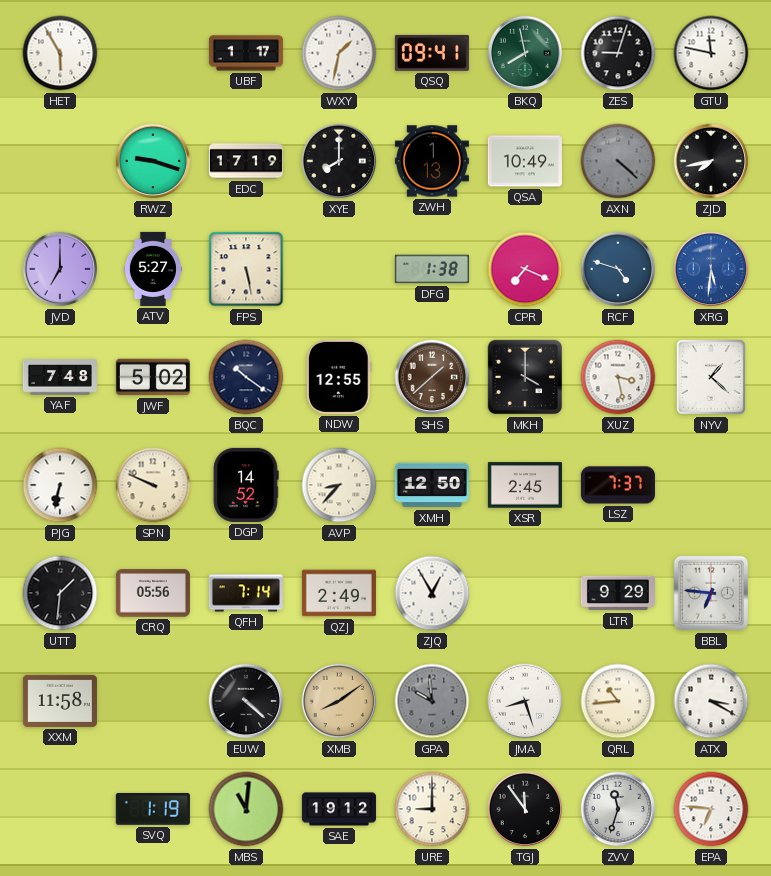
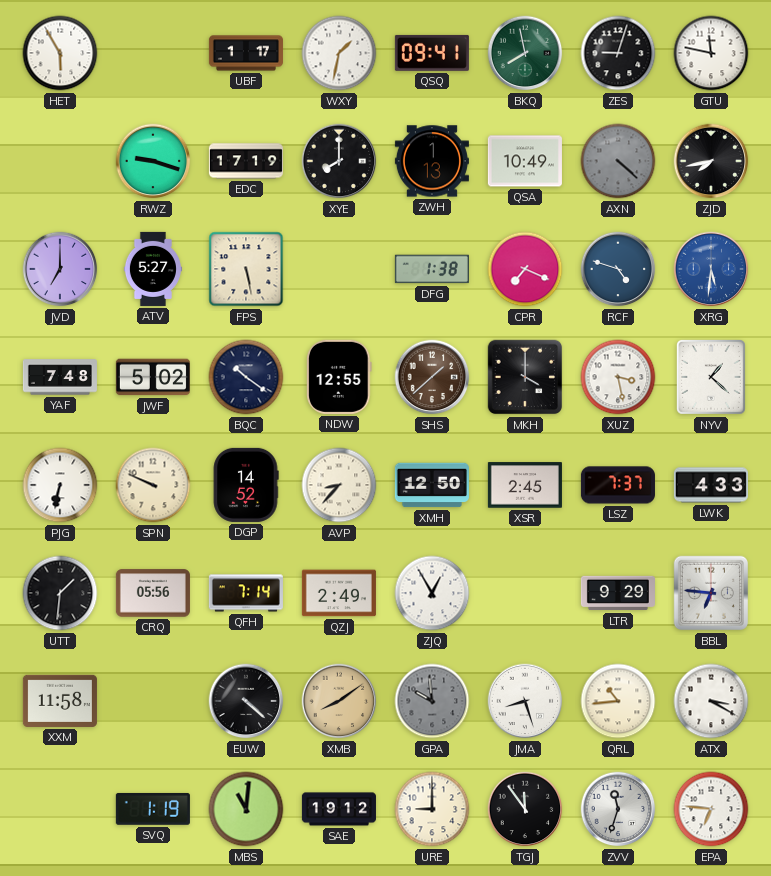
LWK: none -> 4:33
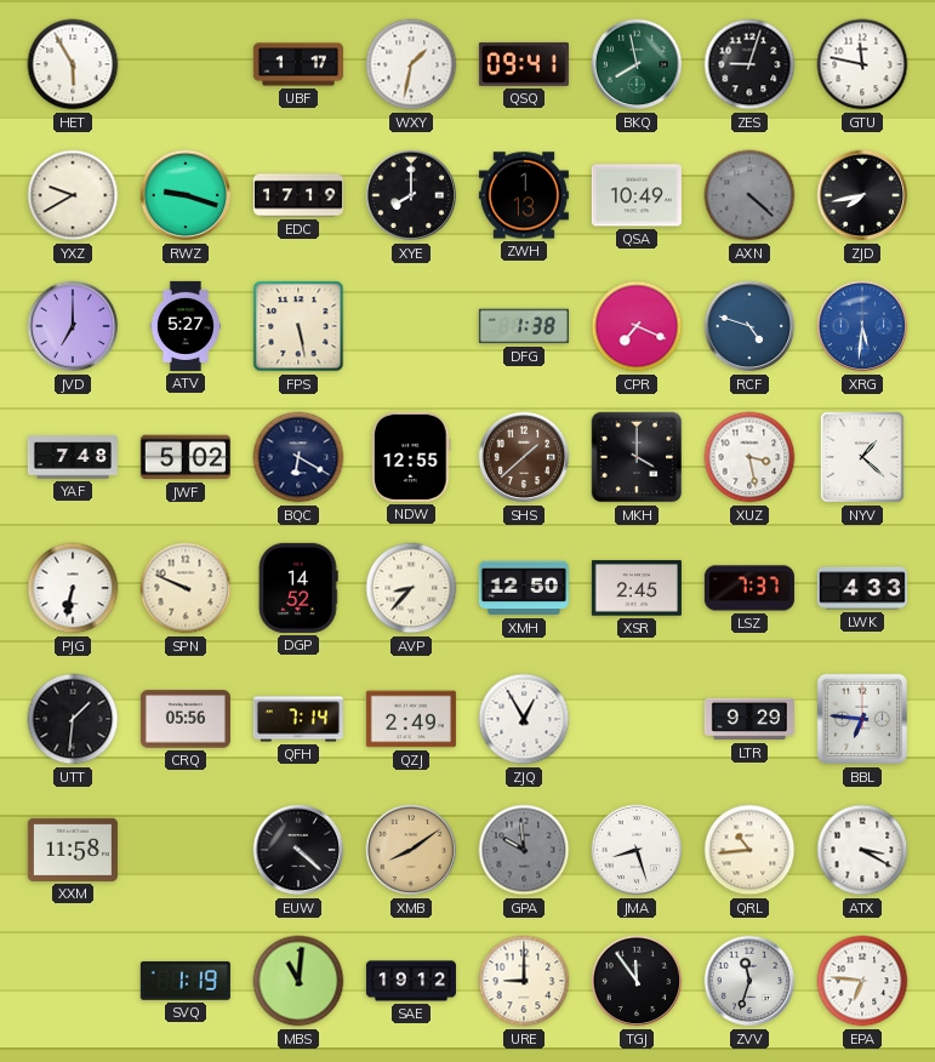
YXZ: none -> 9:40
BQC: 10:21 -> 6:20
